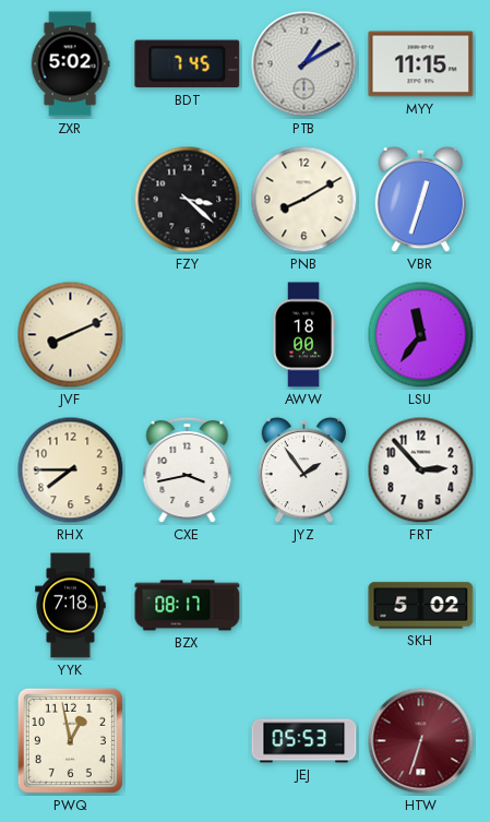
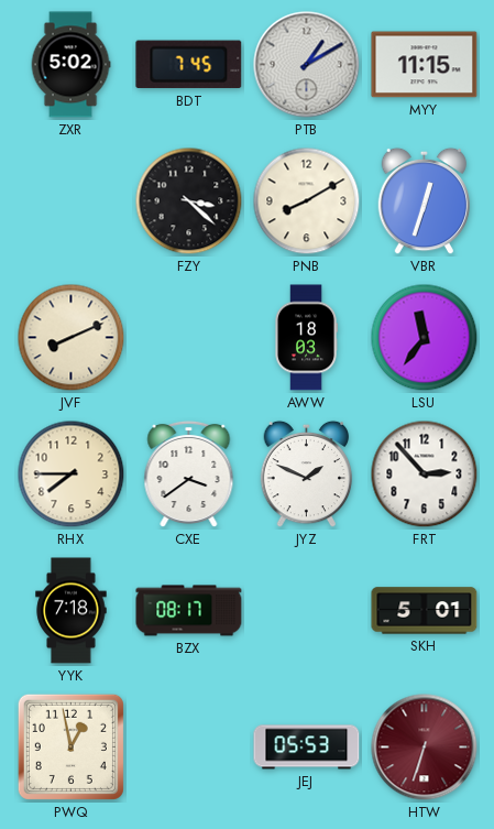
AWW: 18:00 -> 18:03
CXE: 3:43 -> 3:39
JYZ: 1:54 -> 1:49
SKH: 5:02 -> 5:01
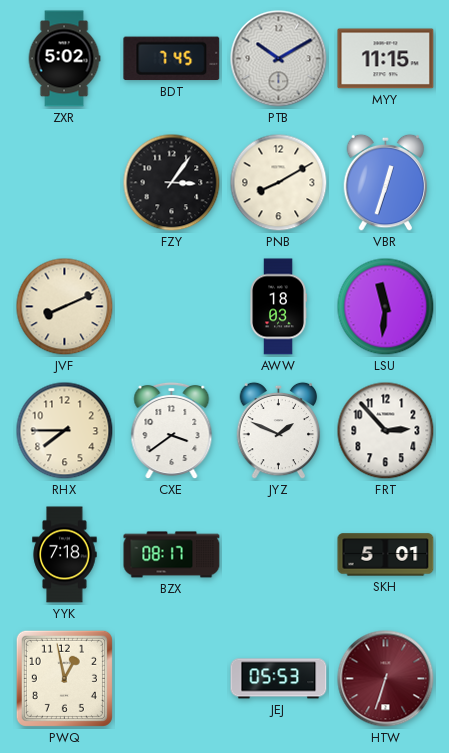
PTB: 1:10 -> 10:10
FZY: 3:22 -> 3:06
LSU: 11:36 -> 11:31
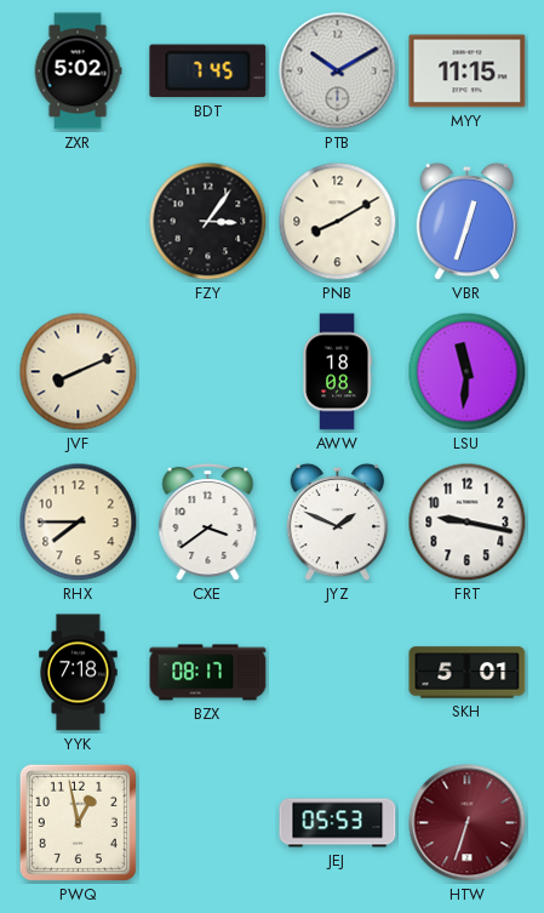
AWW: 18:03 -> 18:08
FRT: 2:53 -> 9:17
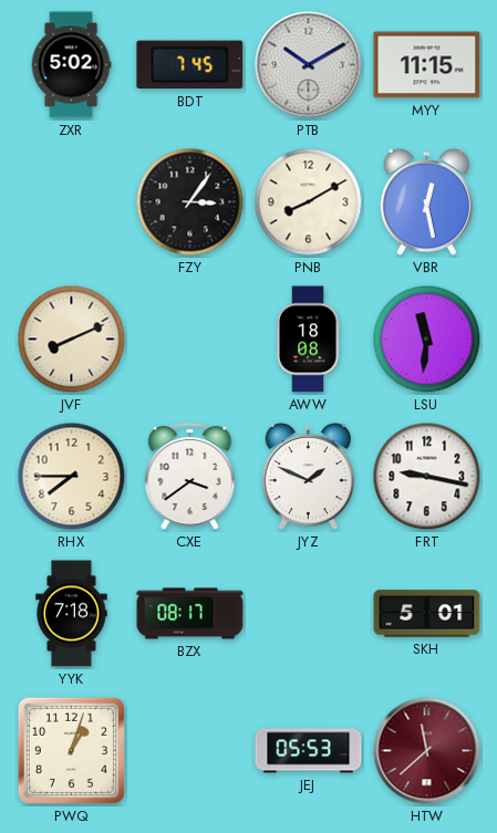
VBR: 12:33 -> 12:28
PWQ: 12:58 -> 1:03
HTW: 6:33 -> 11:38
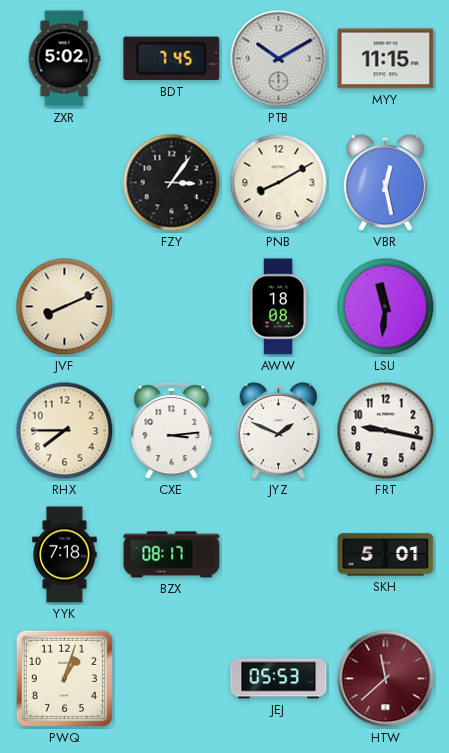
CXE: 3:39 -> 3:14
